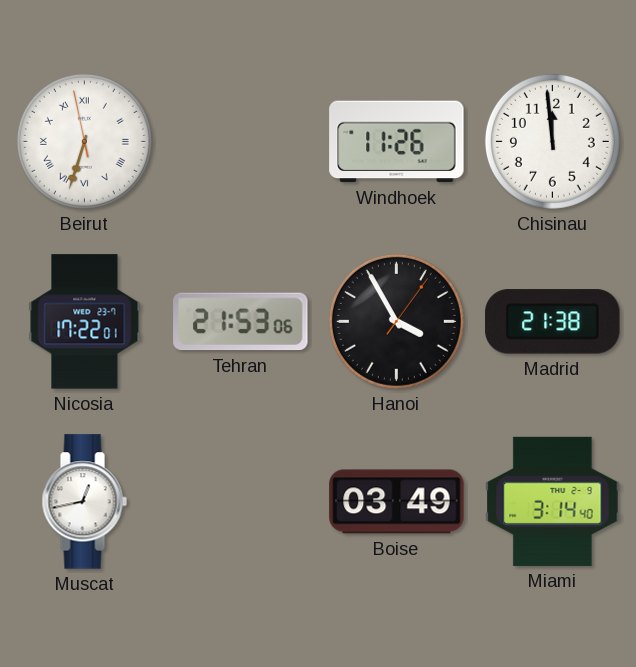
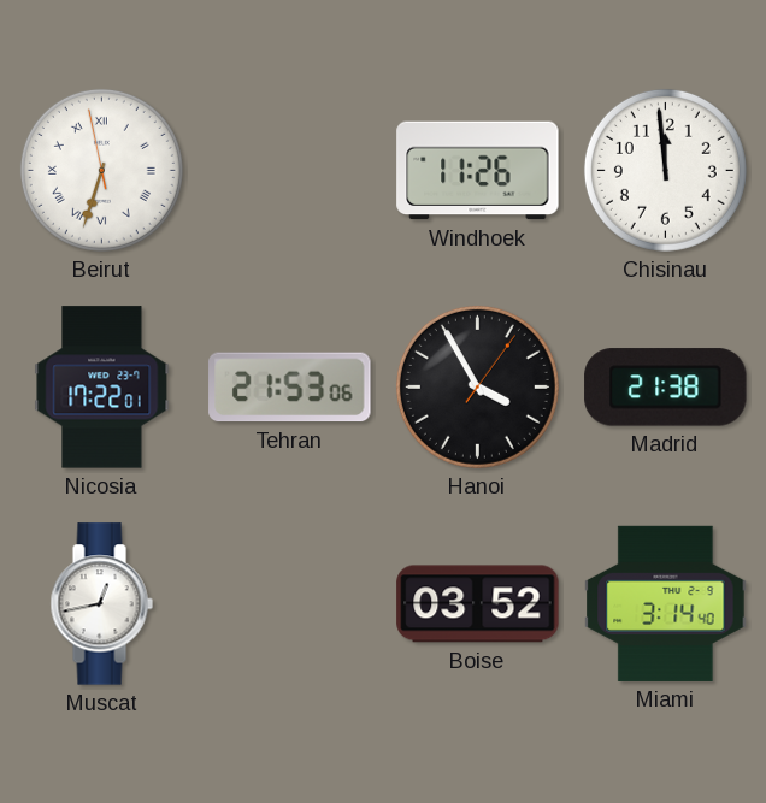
Boise: 03:49 -> 03:52
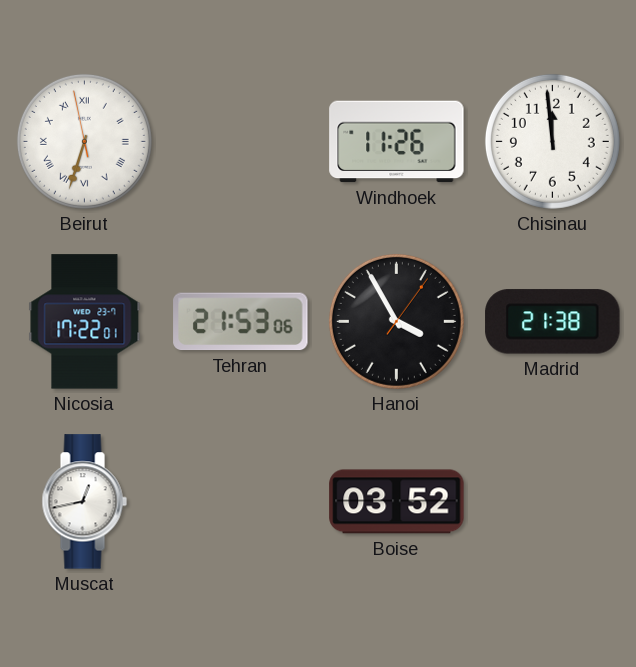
Miami: 3:14 -> none
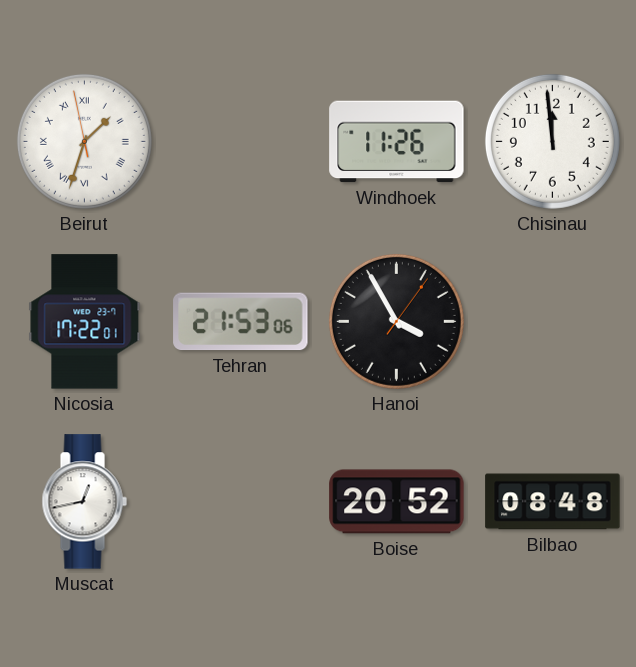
Beirut: 6:32 -> 1:32
Madrid: 21:38 -> none
Boise: 03:52 -> 20:52
Bilbao: none -> 08:48
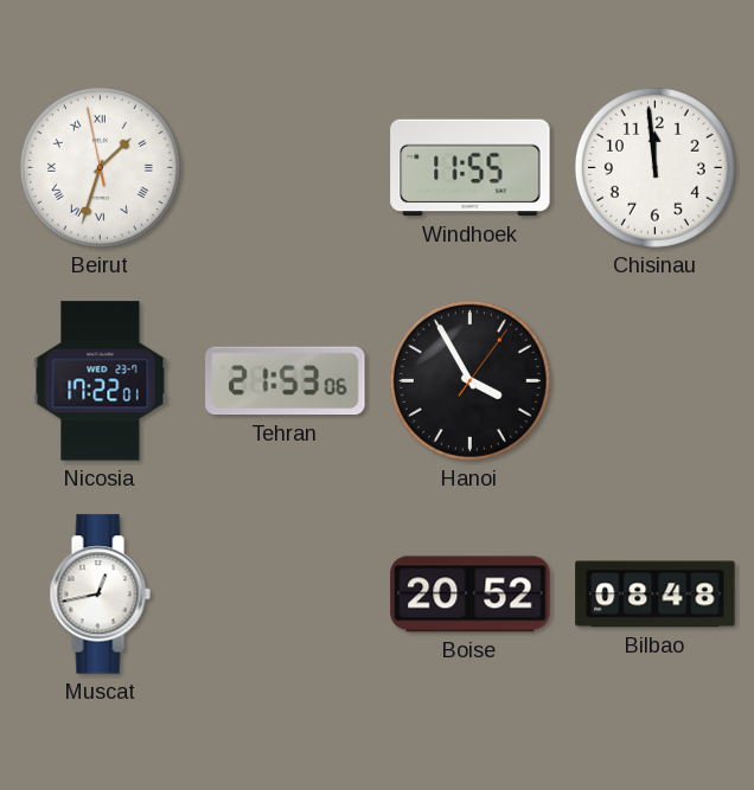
Windhoek: 11:26 -> 11:55
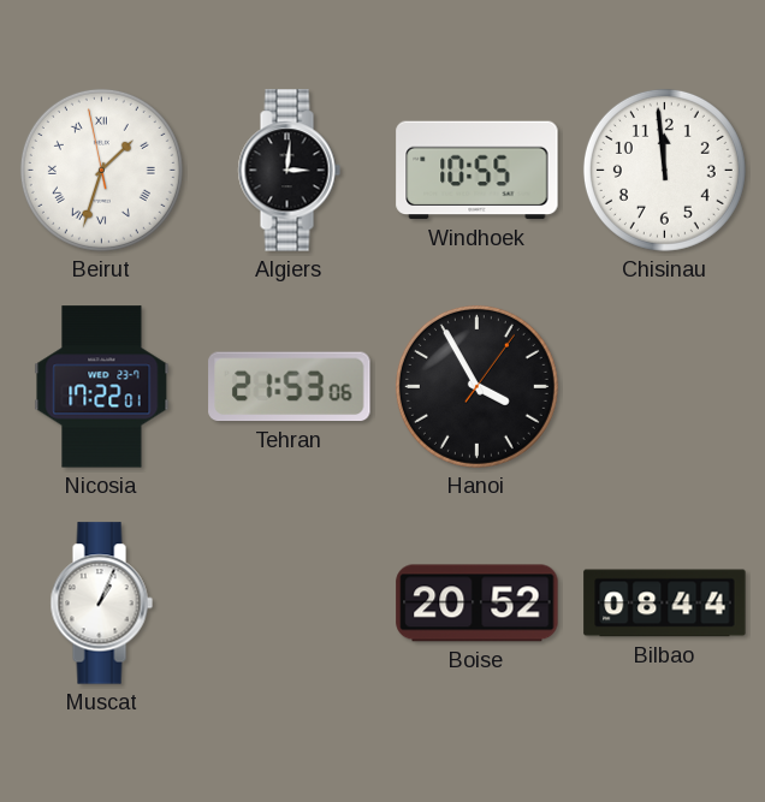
Algiers: none -> 3:01
Windhoek: 11:55 -> 10:55
Muscat: 12:43 -> 1:04
Bilbao: 08:48 -> 08:44
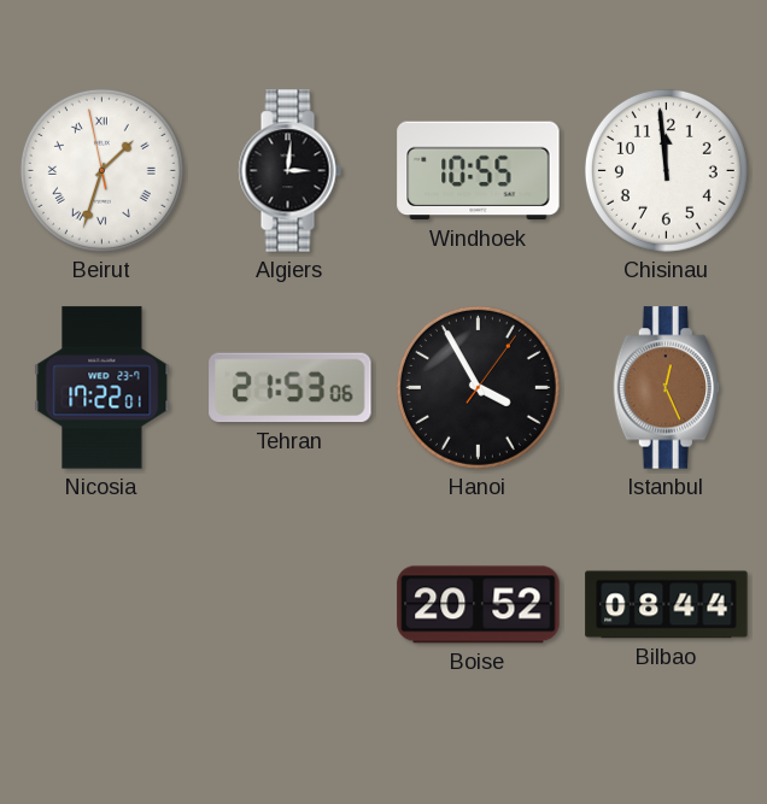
Istanbul: none -> 12:26
Muscat: 1:04 -> none
